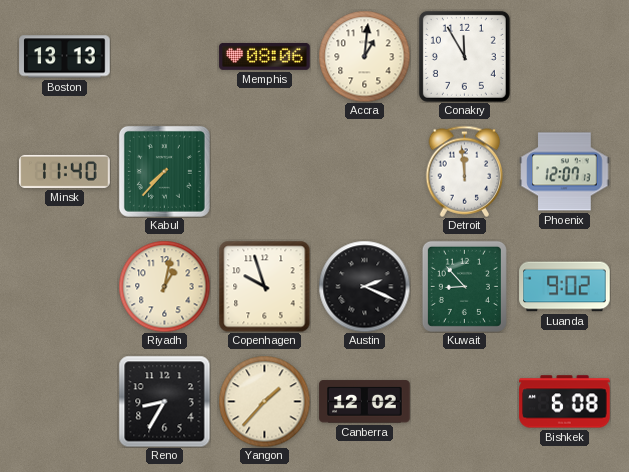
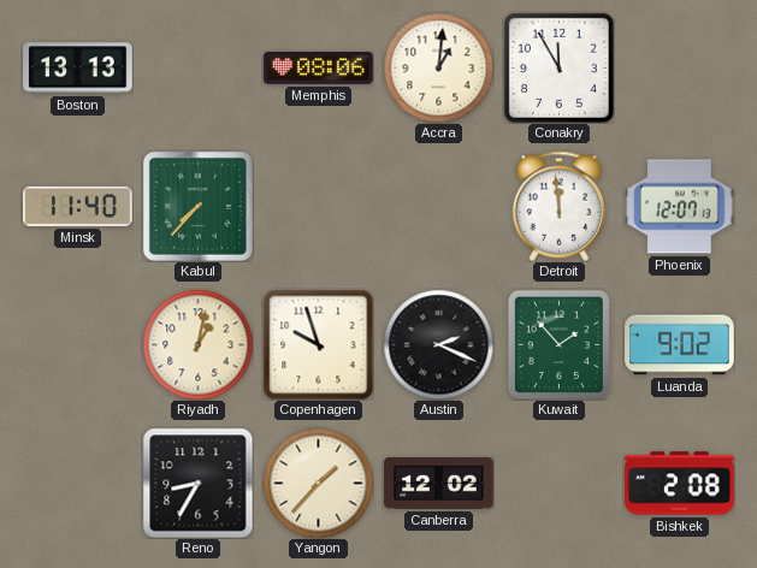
Kuwait: 8:53 -> 1:53
Bishkek: 6:08 -> 2:08
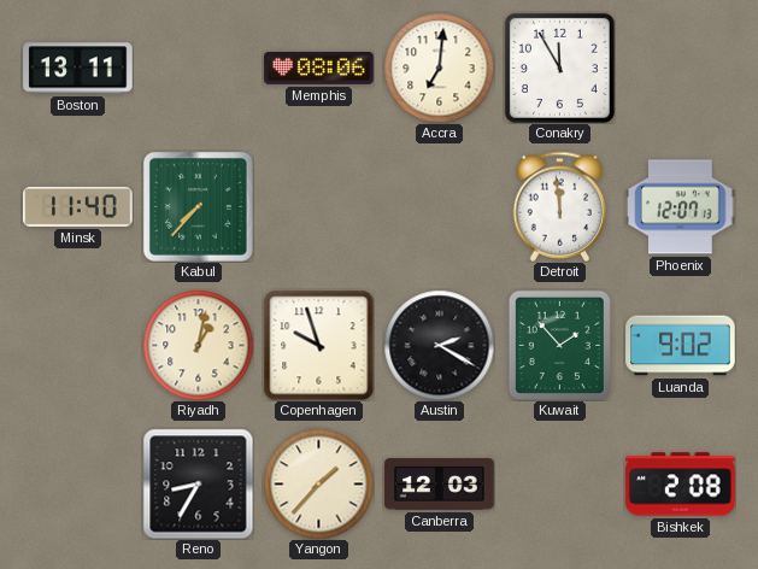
Boston: 13:13 -> 13:11
Accra: 1:01 -> 7:01
Austin: 2:19 -> 2:20
Canberra: 12:02 -> 12:03
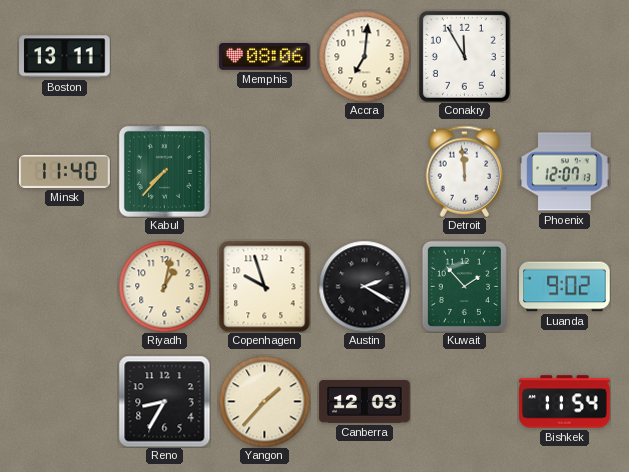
Bishkek: 2:08 -> 11:54
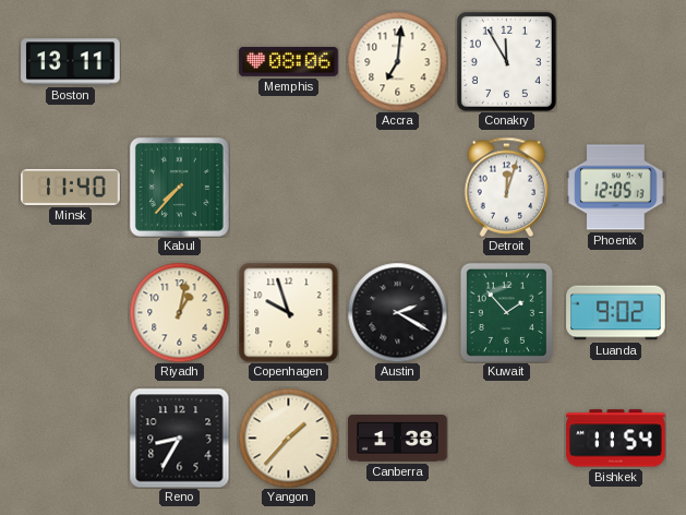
Detroit: 11:59 -> 12:03
Phoenix: 12:07 -> 12:05
Canberra: 12:03 -> 1:38
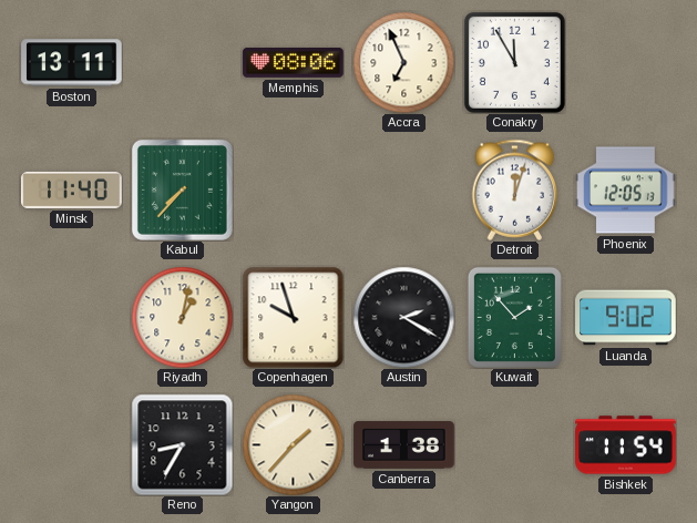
Accra: 7:01 -> 6:56
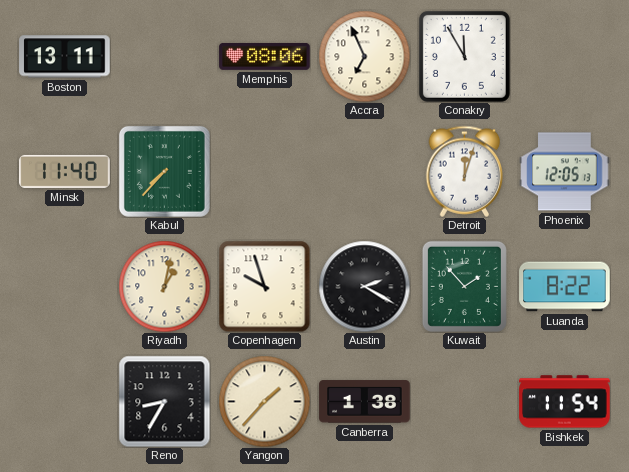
Luanda: 9:02 -> 8:22
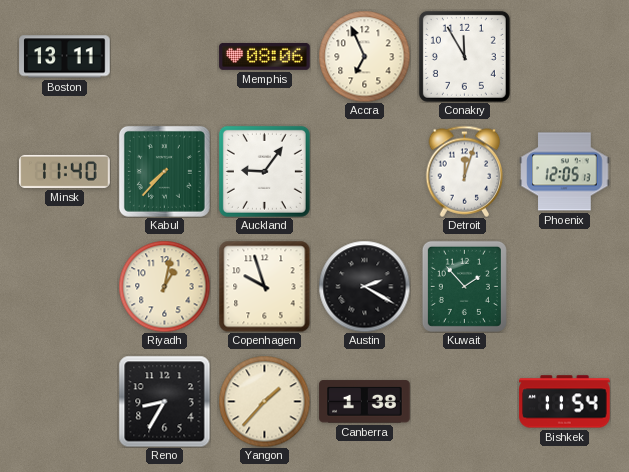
Auckland: none -> 9:06
Luanda: 8:22 -> none
